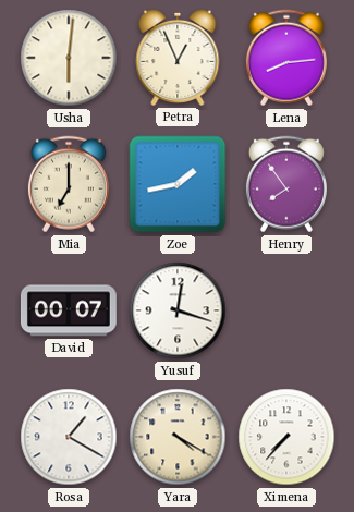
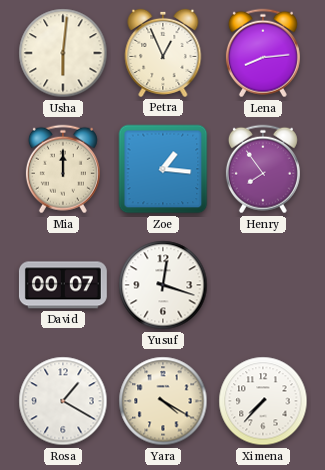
Mia: 7:00 -> 12:00
Zoe: 1:43 -> 1:16
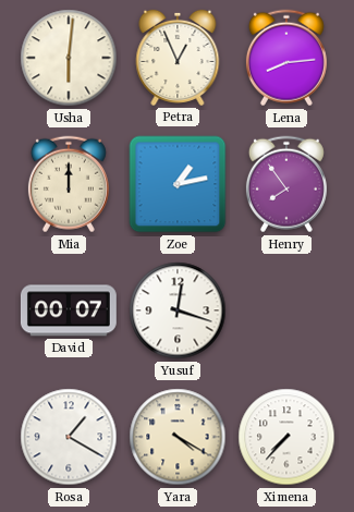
Zoe: 1:16 -> 1:13
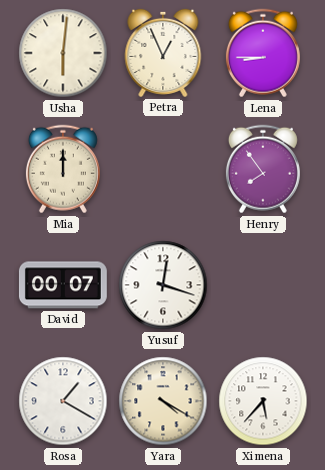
Lena: 8:14 -> 8:45
Zoe: 1:13 -> none
Ximena: 7:37 -> 5:37
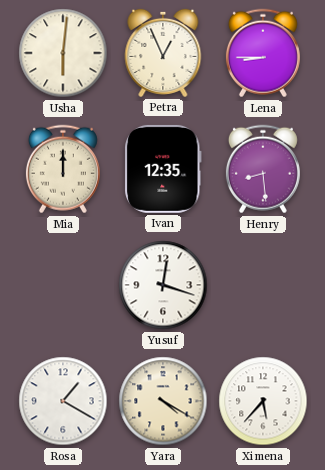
Ivan: none -> 12:35
Henry: 7:54 -> 8:29
David: 00:07 -> none
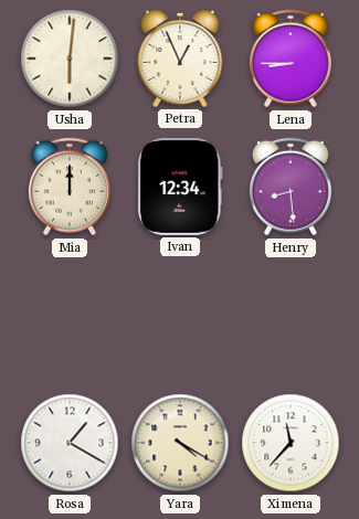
Ivan: 12:35 -> 12:34
Yusuf: 12:18 -> none
Ximena: 5:37 -> 11:37
